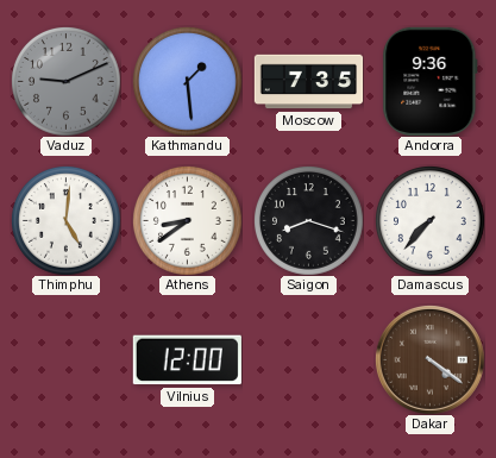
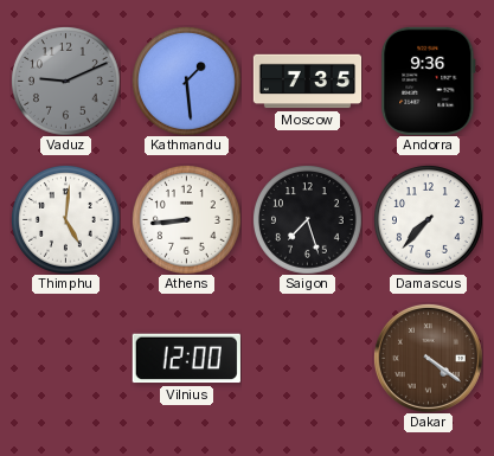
Athens: 8:39 -> 8:44
Saigon: 8:18 -> 7:27
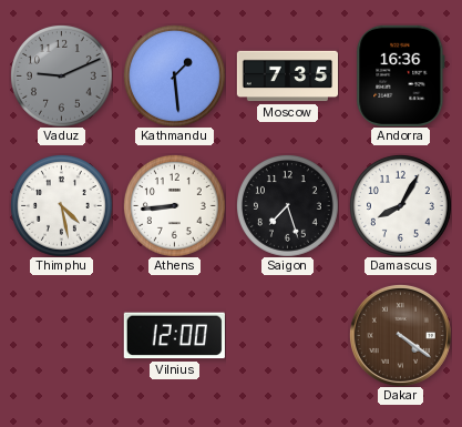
Andorra: 9:36 -> 16:36
Thimphu: 5:01 -> 4:28
Damascus: 7:37 -> 8:05
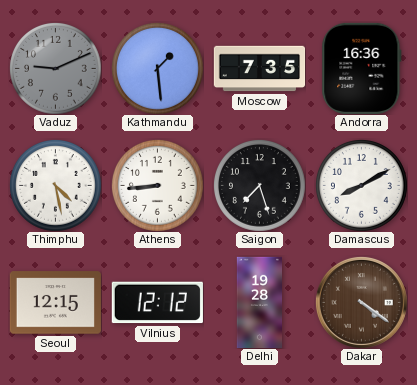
Damascus: 8:05 -> 8:10
Seoul: none -> 12:15
Vilnius: 12:00 -> 12:12
Delhi: none -> 19:28
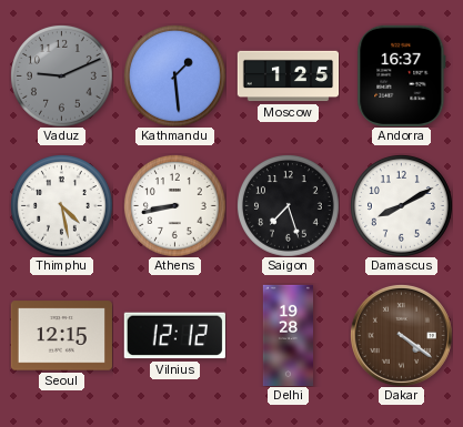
Moscow: 7:35 -> 1:25
Andorra: 16:36 -> 16:37
Athens: 8:44 -> 8:43
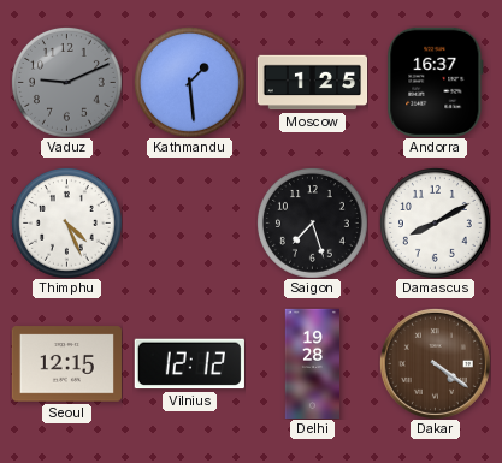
Thimphu: 4:28 -> 4:26
Athens: 8:43 -> none
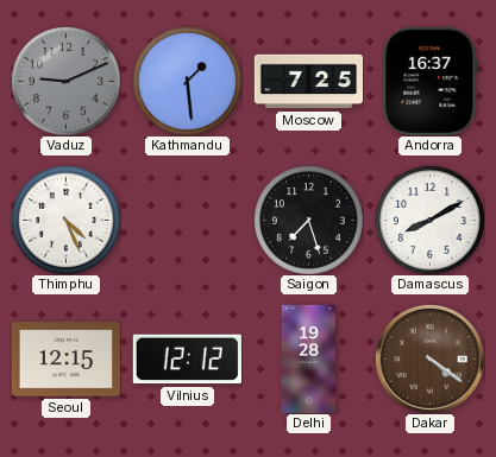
Moscow: 1:25 -> 7:25
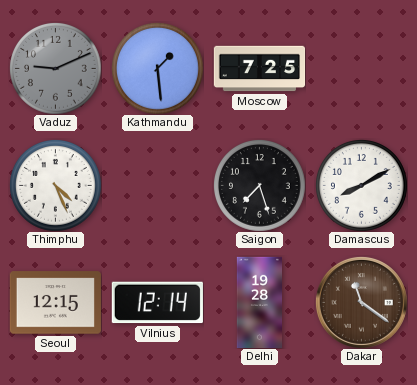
Andorra: 16:37 -> none
Vilnius: 12:12 -> 12:14
Dakar: 4:21 -> 11:21
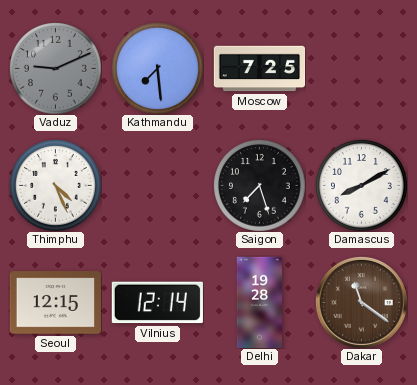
Kathmandu: 1:29 -> 7:29
